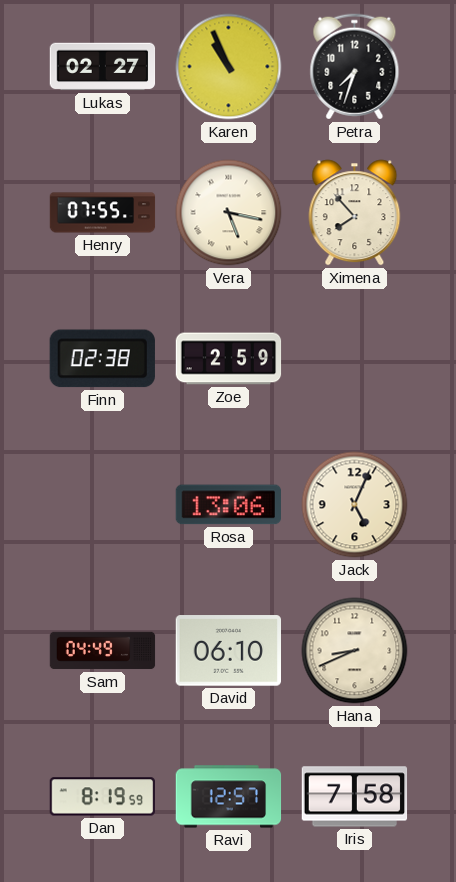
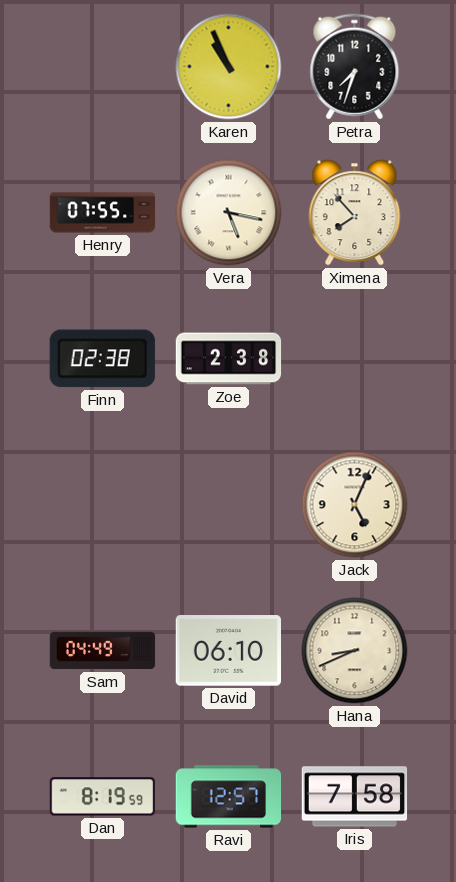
Lukas: 02:27 -> none
Zoe: 2:59 -> 2:38
Rosa: 13:06 -> none
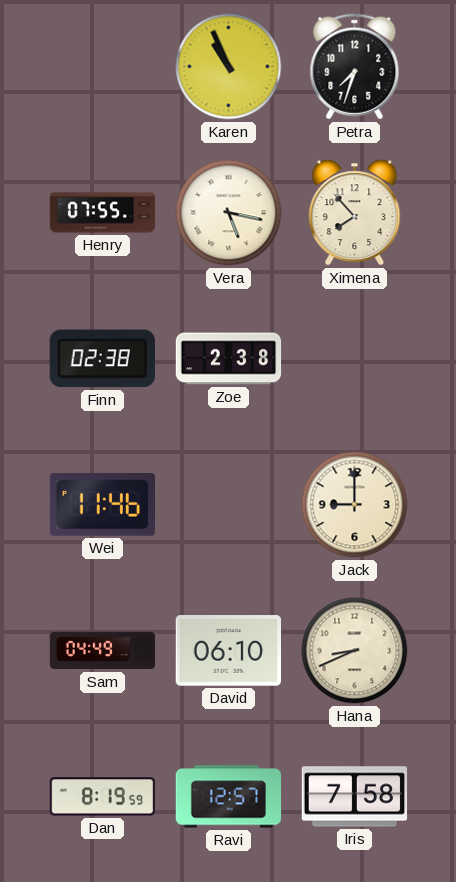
Wei: none -> 11:46
Jack: 5:04 -> 9:00
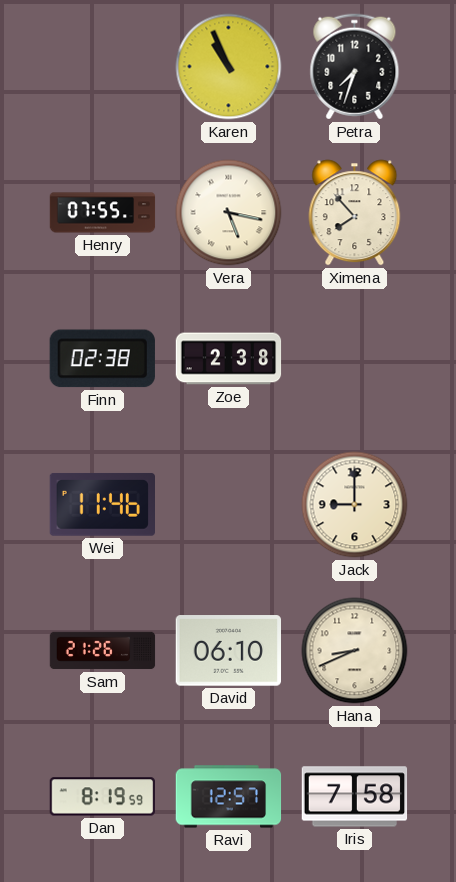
Sam: 04:49 -> 21:26
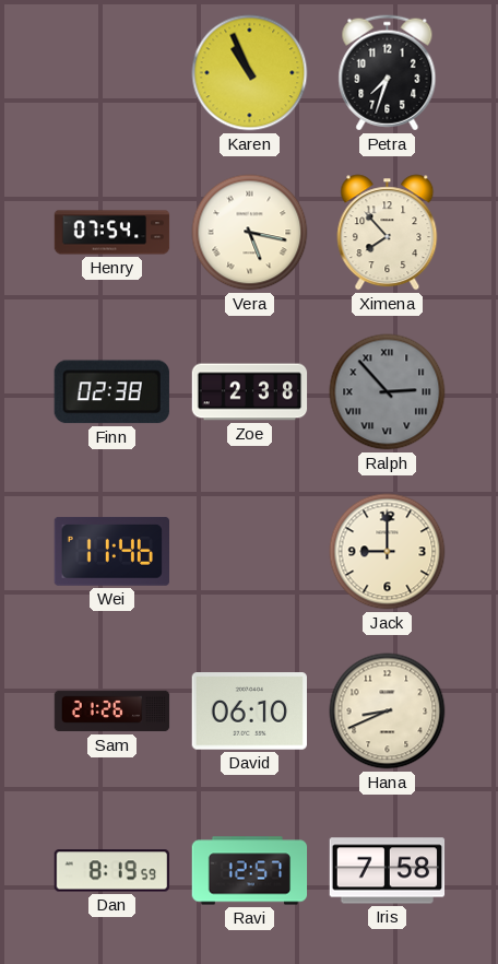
Henry: 07:55 -> 07:54
Ralph: none -> 2:53
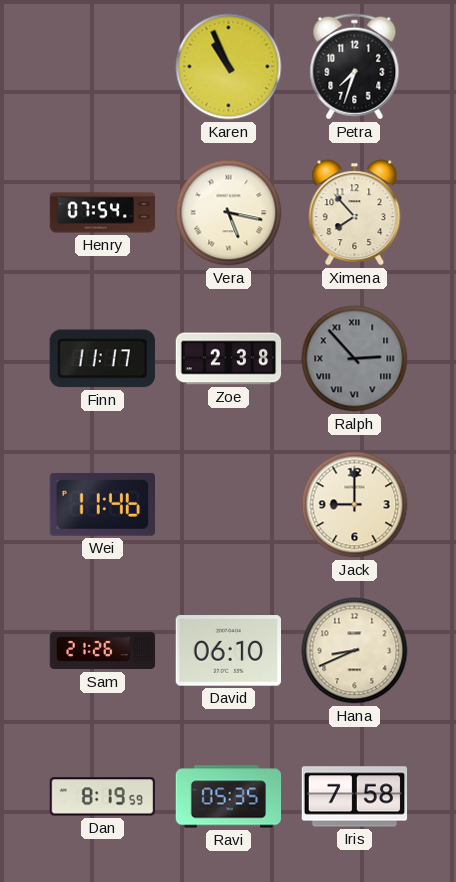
Finn: 02:38 -> 11:17
Ravi: 12:57 -> 05:35
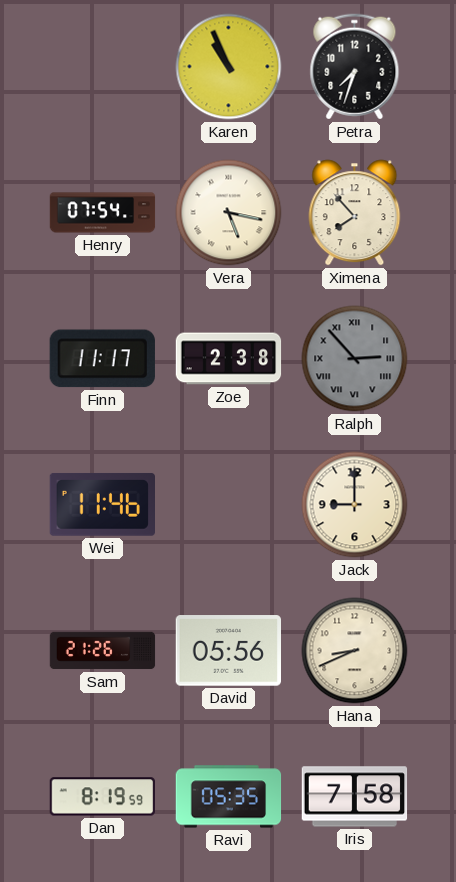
David: 06:10 -> 05:56
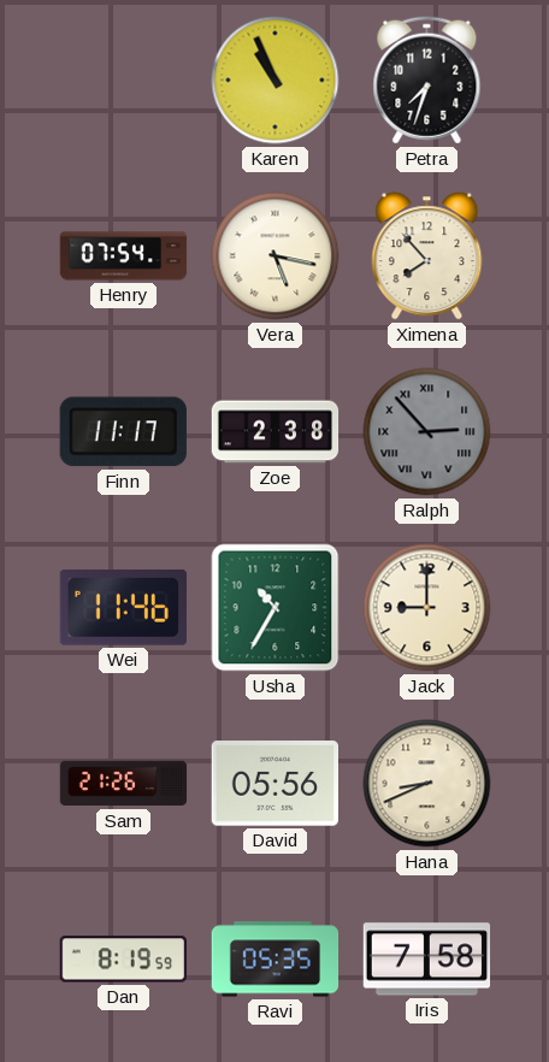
Usha: none -> 10:35
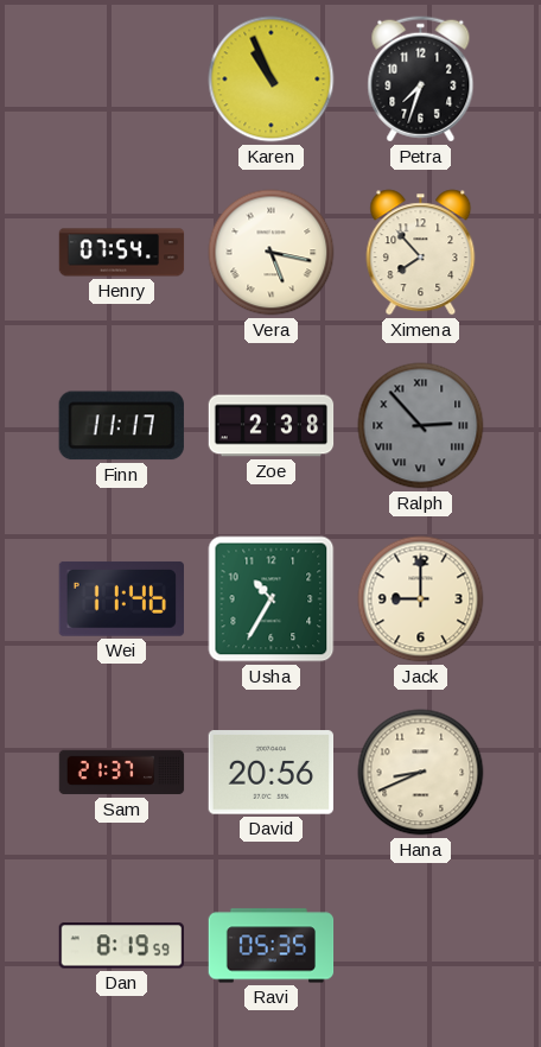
Sam: 21:26 -> 21:37
David: 05:56 -> 20:56
Iris: 7:58 -> none
